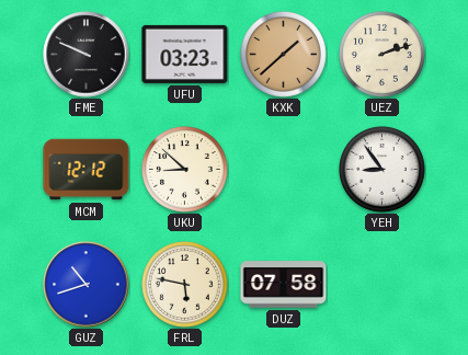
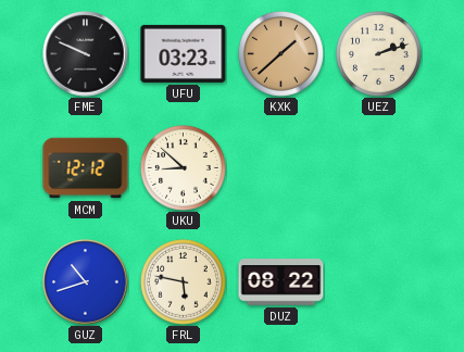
YEH: 8:54 -> none
DUZ: 07:58 -> 08:22
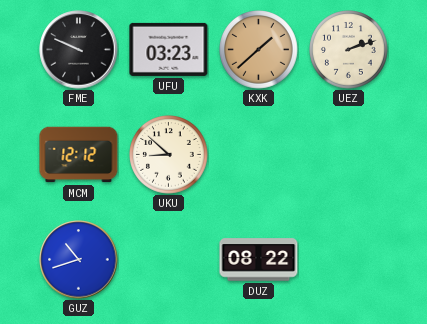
FRL: 5:47 -> none
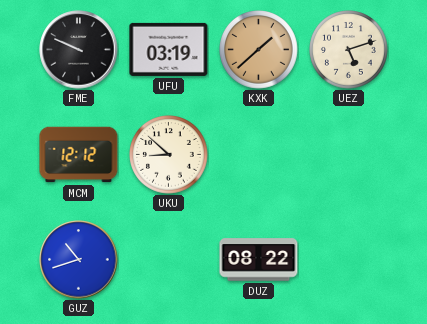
UFU: 03:23 -> 03:19
UEZ: 2:12 -> 5:12
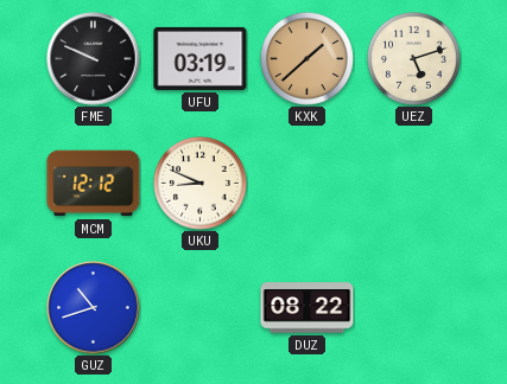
UKU: 8:52 -> 8:49
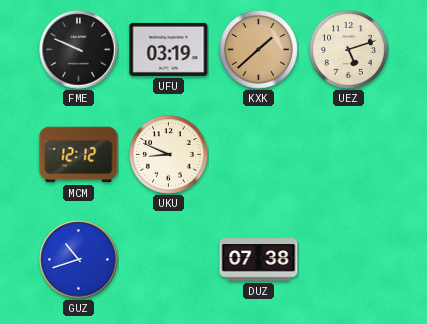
DUZ: 08:22 -> 07:38
